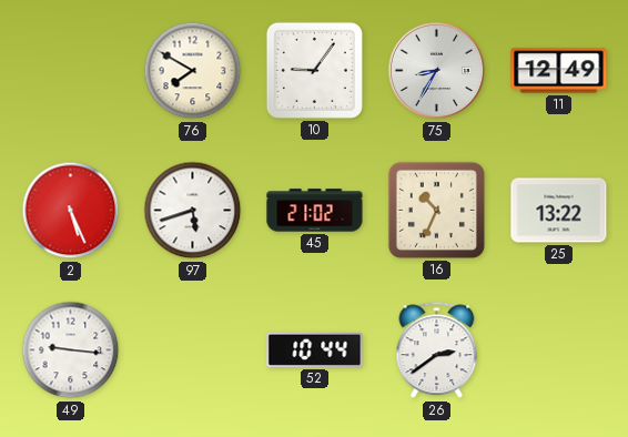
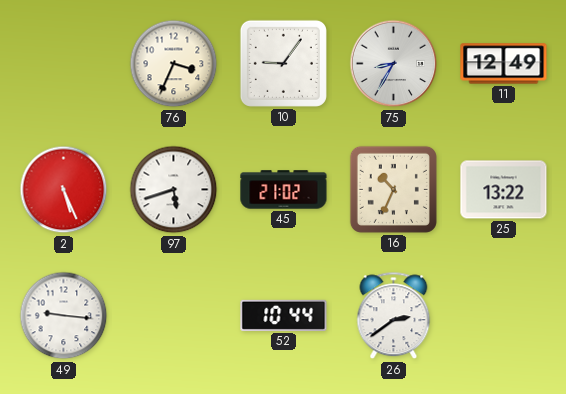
76: 7:50 -> 3:34
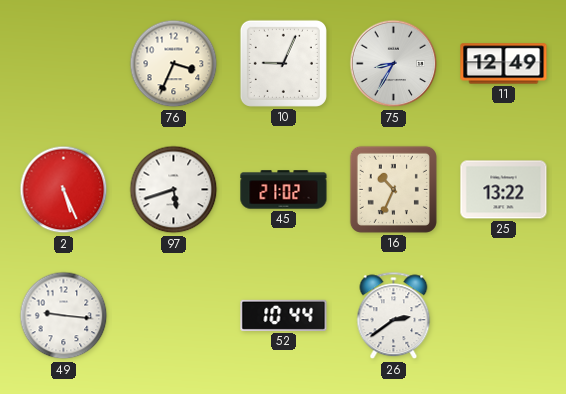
10: 9:06 -> 9:04
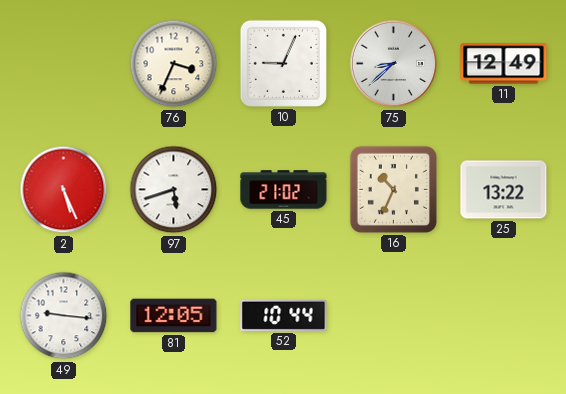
75: 8:35 -> 8:38
81: none -> 12:05
26: 2:39 -> none
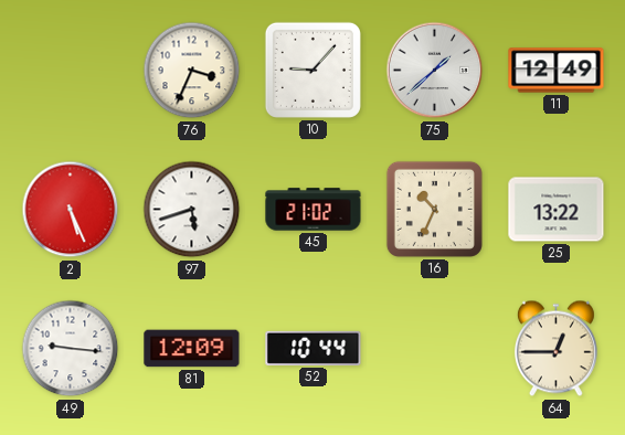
10: 9:04 -> 9:07
75: 8:38 -> 1:38
81: 12:05 -> 12:09
64: none -> 12:45
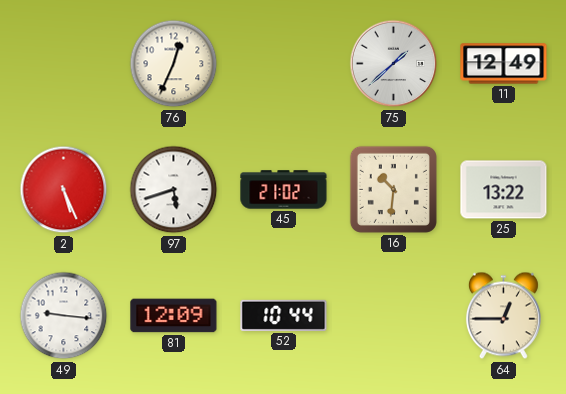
76: 3:34 -> 12:34
10: 9:07 -> none
16: 10:34 -> 10:31
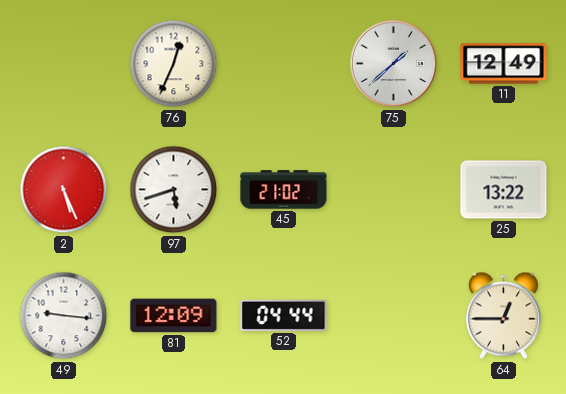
16: 10:31 -> none
52: 10:44 -> 04:44
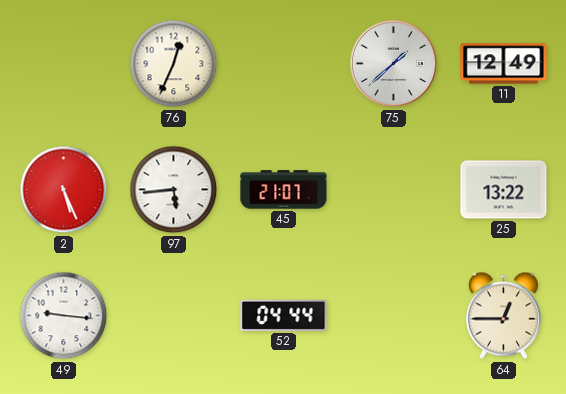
97: 5:42 -> 5:44
45: 21:02 -> 21:07
81: 12:09 -> none
